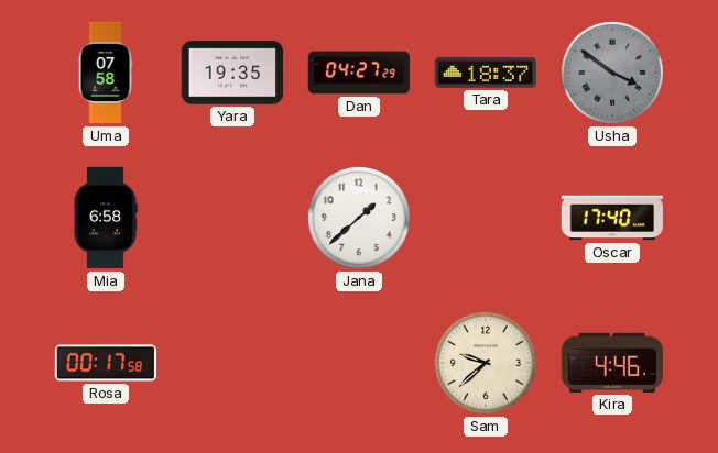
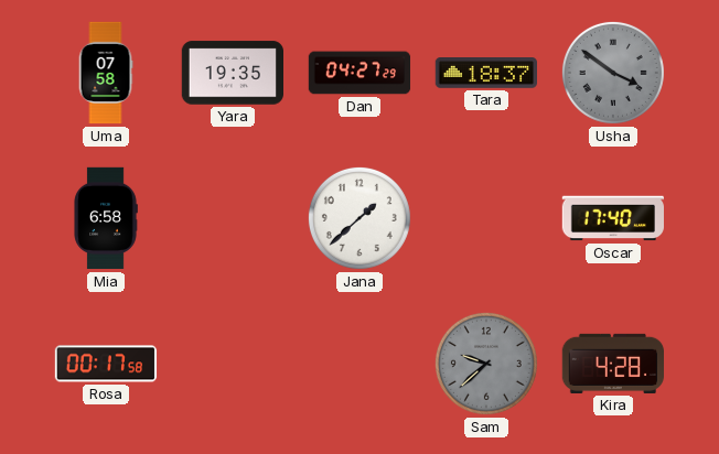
Sam dial: cream -> grey
Kira: 4:46 -> 4:28
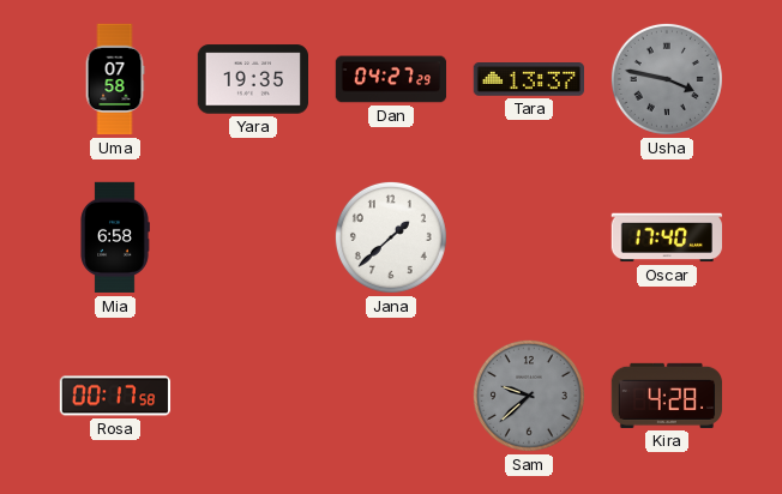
Tara: 18:37 -> 13:37
Usha: 3:51 -> 3:47
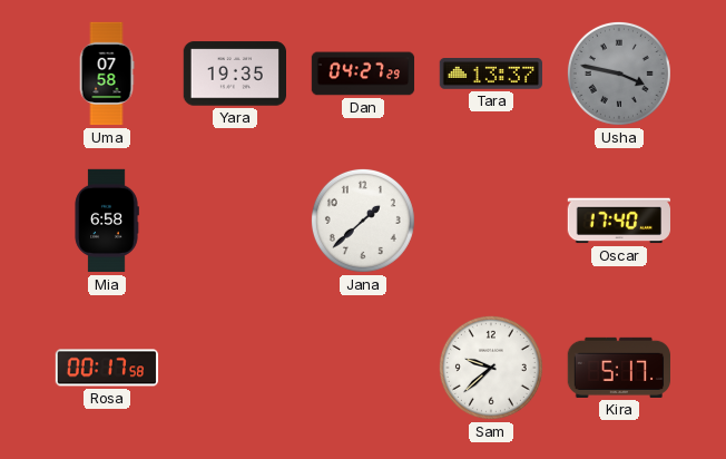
Sam dial: grey -> white
Kira: 4:28 -> 5:17
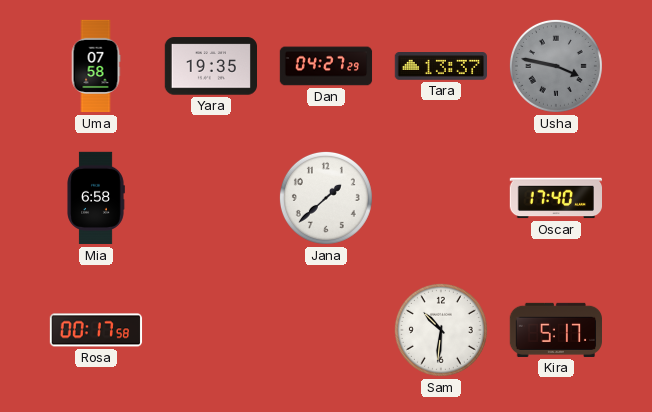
Sam: 9:38 -> 10:31
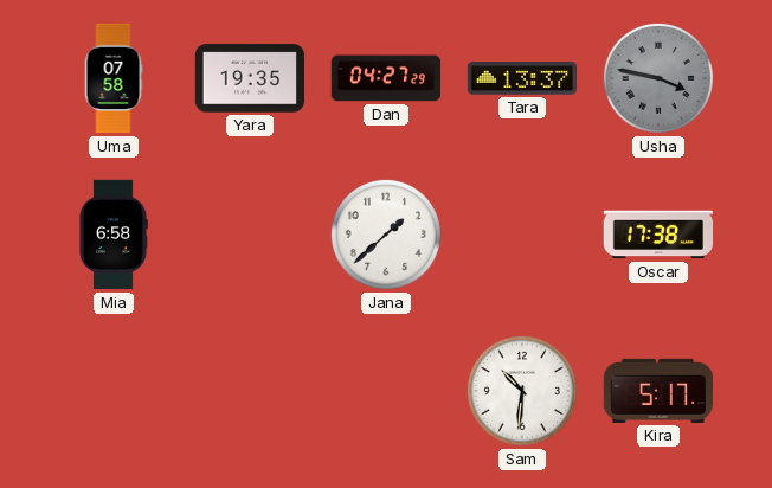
Oscar: 17:40 -> 17:38
Rosa: 00:17 -> none
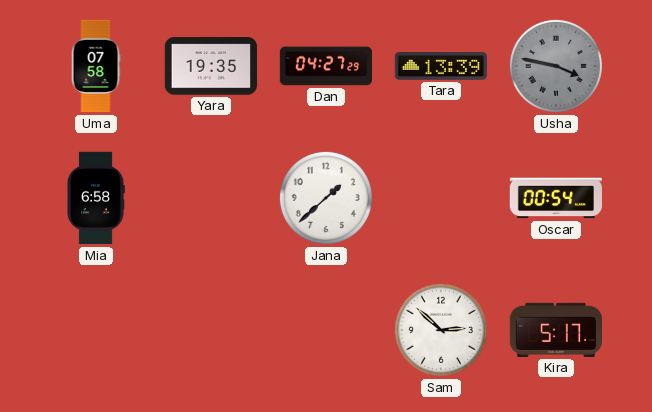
Tara: 13:37 -> 13:39
Oscar: 17:38 -> 00:54
Sam: 10:31 -> 2:52
